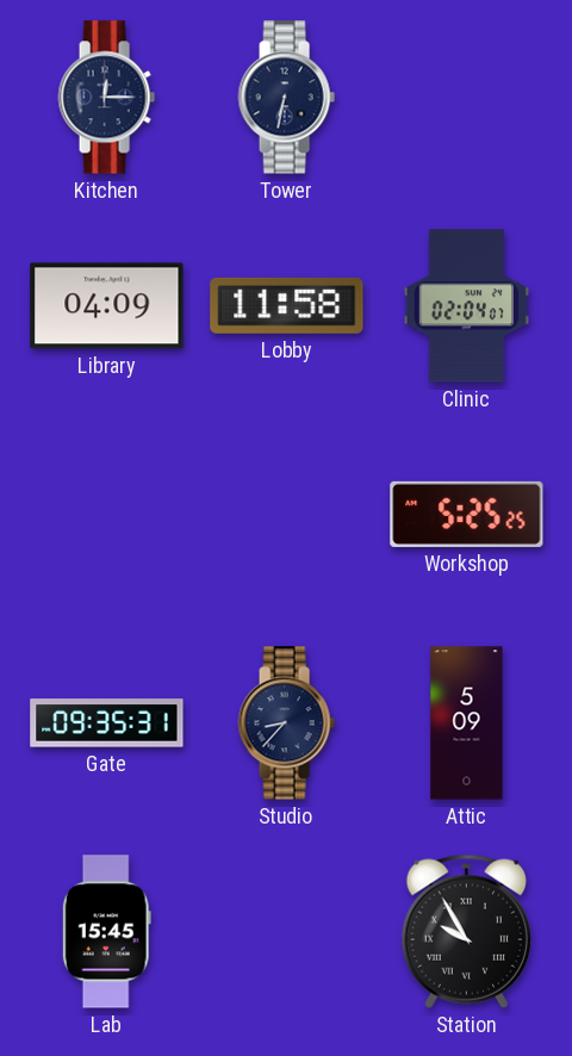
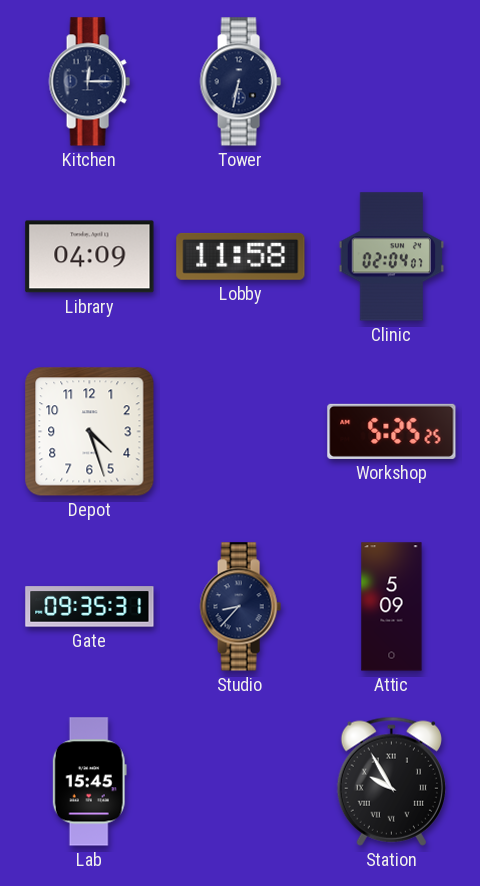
Depot: none -> 4:27
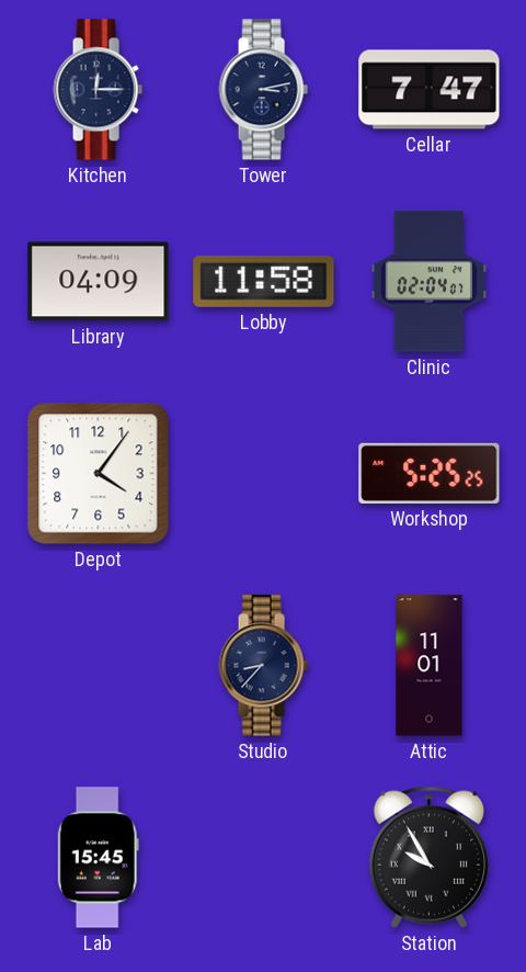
Tower: 6:32 -> 3:13
Cellar: none -> 7:47
Depot: 4:27 -> 4:06
Gate: 09:35 -> none
Attic: 5:09 -> 11:01
